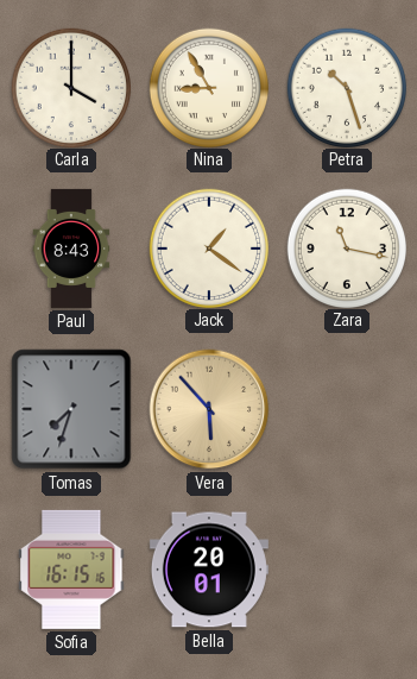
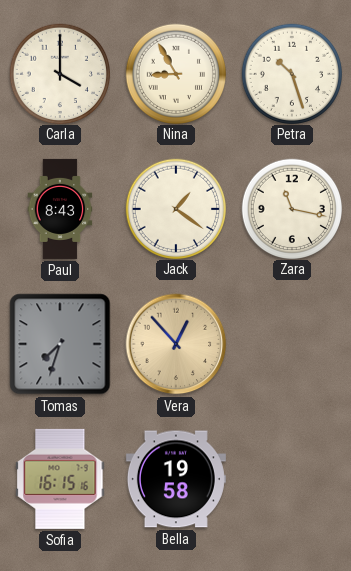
Vera: 5:53 -> 12:53
Bella: 20:01 -> 19:58
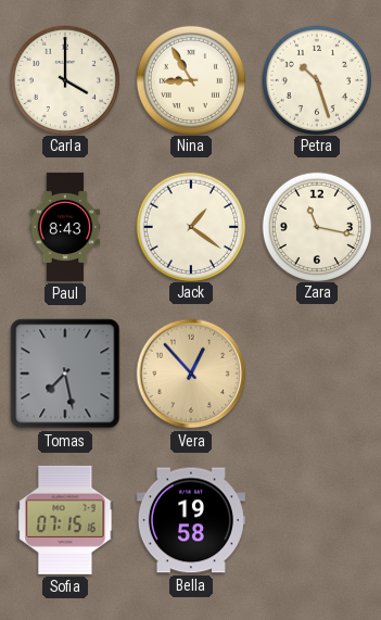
Tomas: 7:33 -> 7:28
Sofia: 16:15 -> 07:15
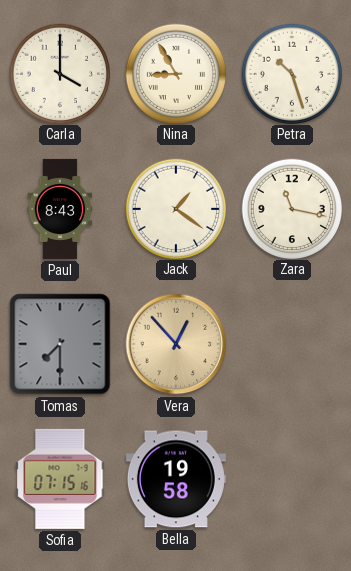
Tomas: 7:28 -> 7:30
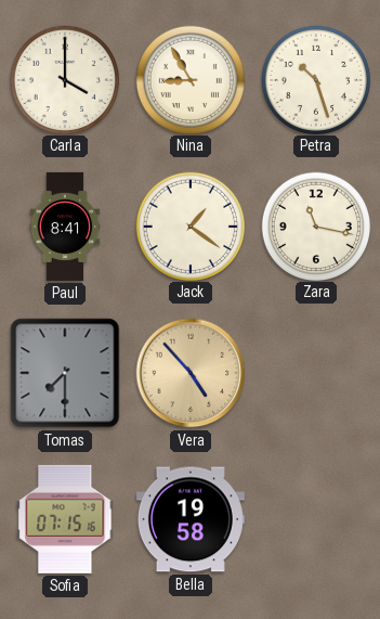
Paul: 8:43 -> 8:41
Vera: 12:53 -> 4:53
